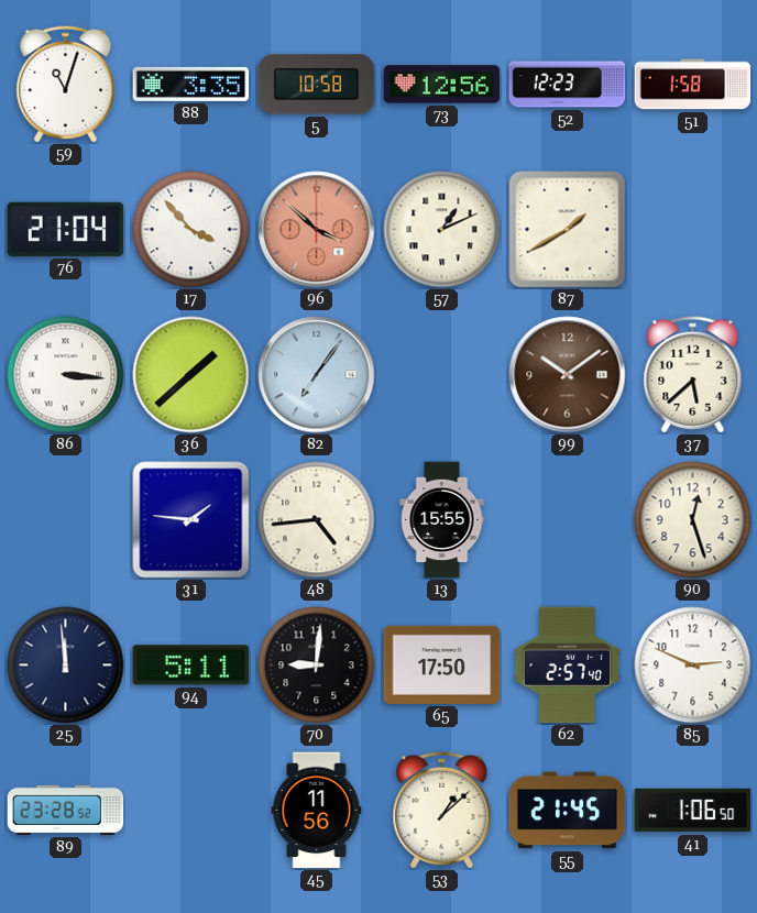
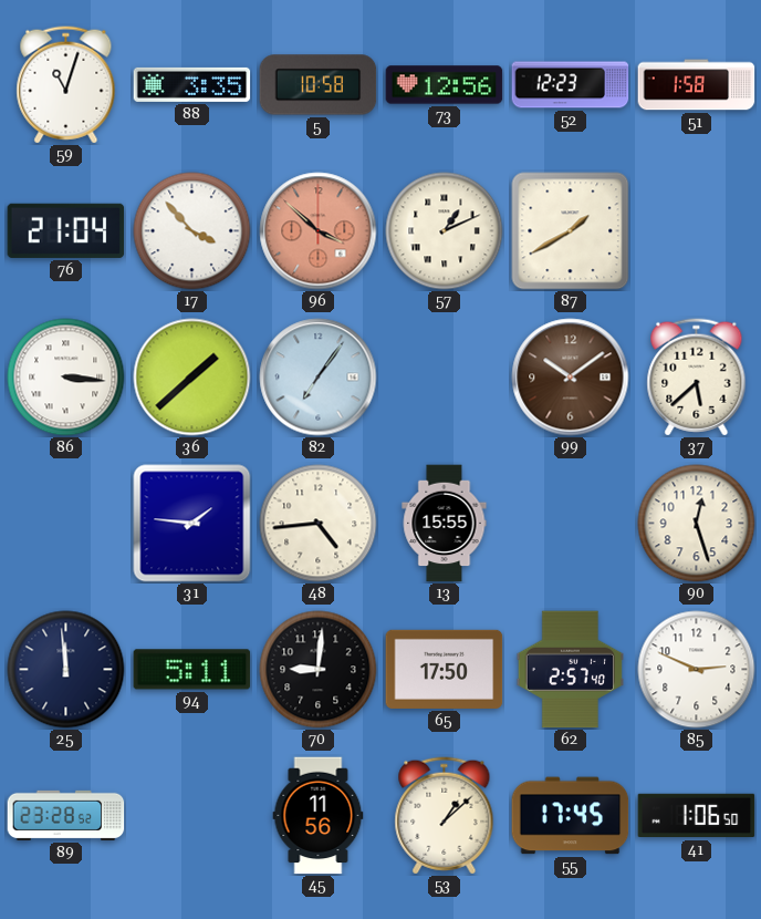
55: 21:45 -> 17:45
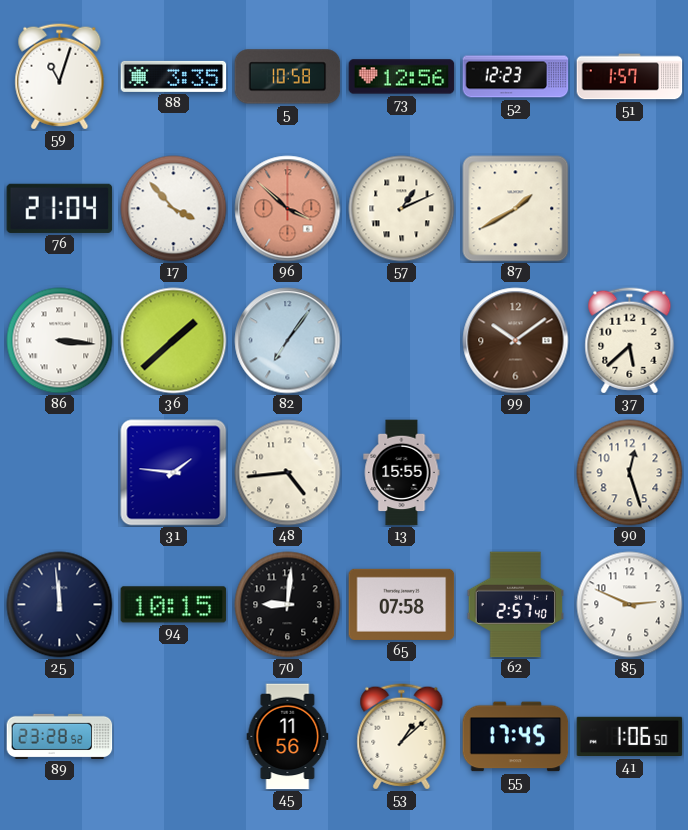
51: 1:58 -> 1:57
94: 5:11 -> 10:15
65: 17:50 -> 07:58
